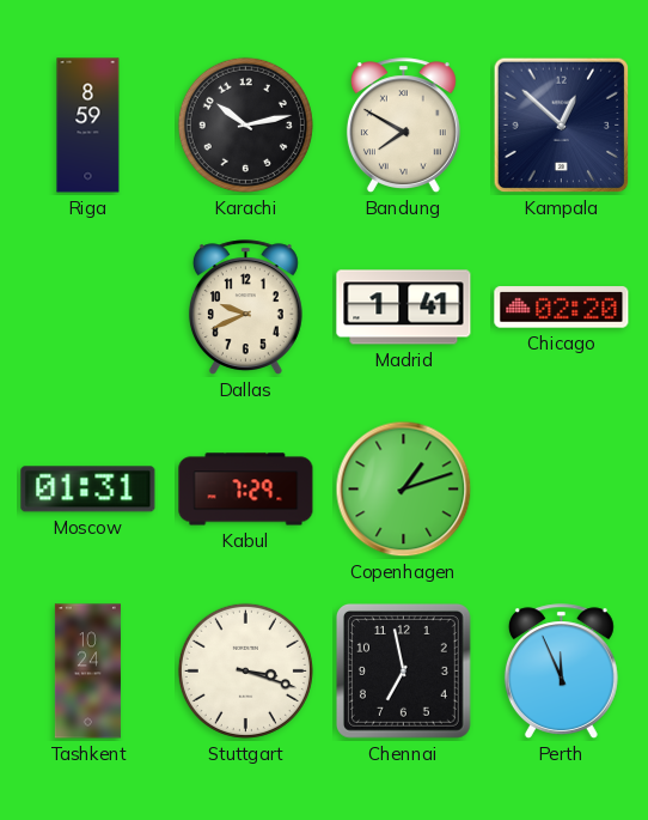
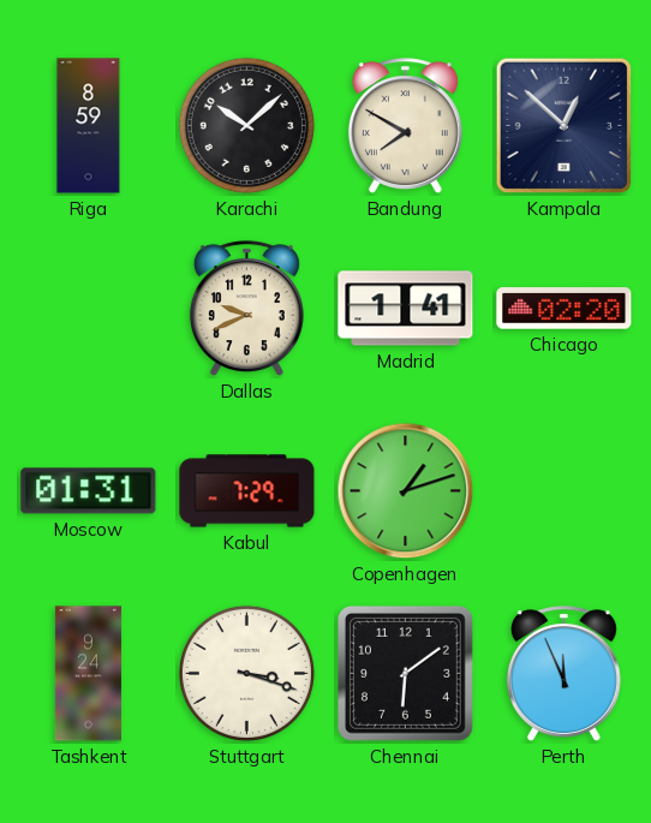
Karachi: 10:13 -> 10:08
Tashkent: 10:24 -> 9:24
Chennai: 6:58 -> 6:09
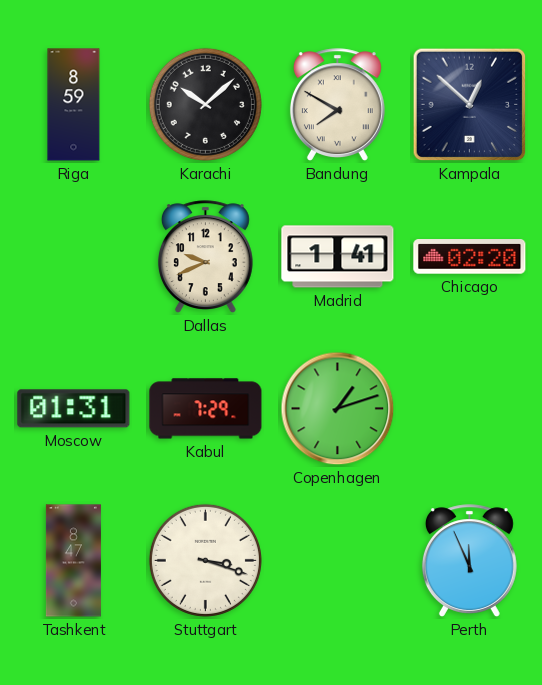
Tashkent: 9:24 -> 8:47
Chennai: 6:09 -> none
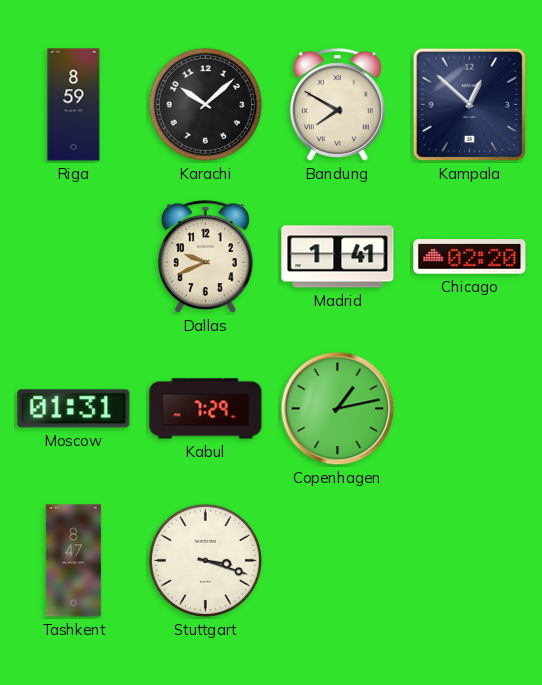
Copenhagen: 1:12 -> 1:13
Perth: 11:56 -> none
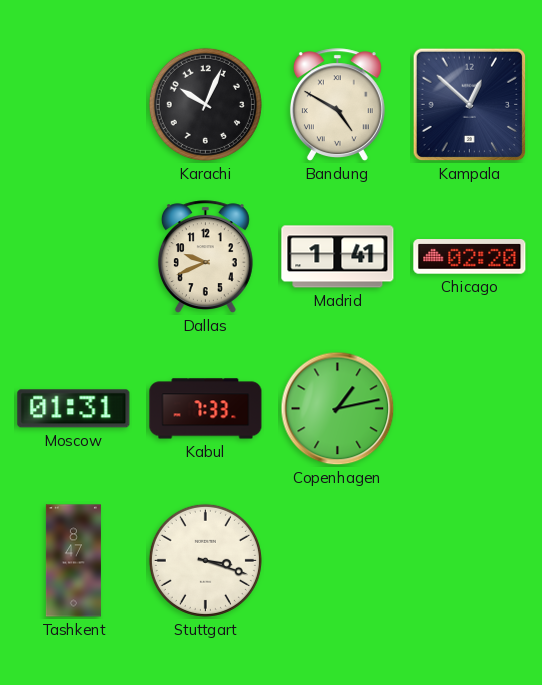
Riga: 8:59 -> none
Karachi: 10:08 -> 10:04
Bandung: 7:50 -> 4:50
Kabul: 7:29 -> 7:33
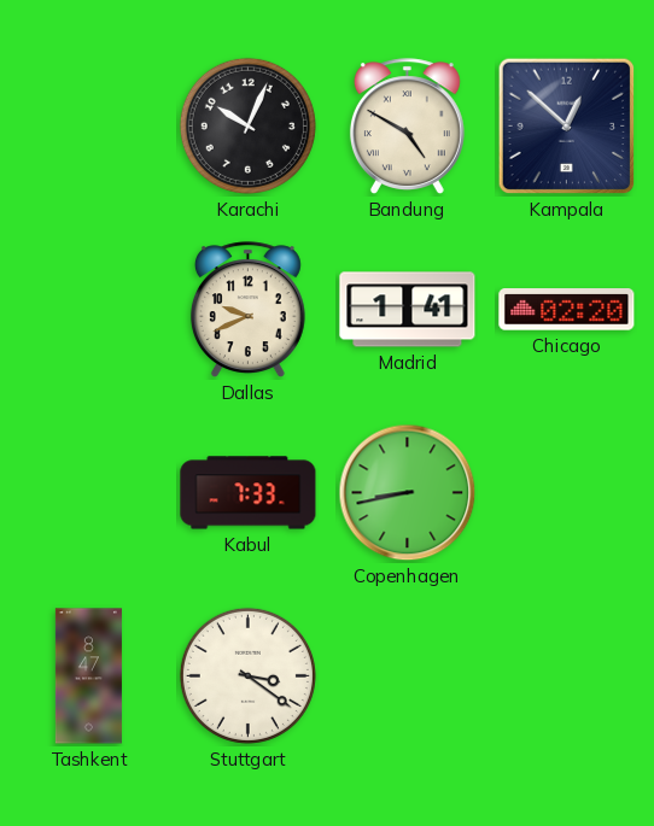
Moscow: 01:31 -> none
Copenhagen: 1:13 -> 8:43
Stuttgart: 3:18 -> 3:21
